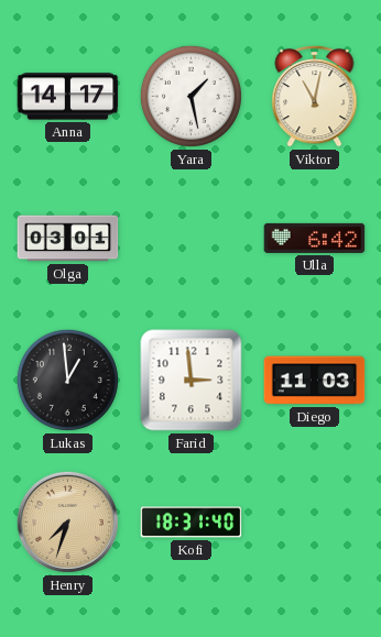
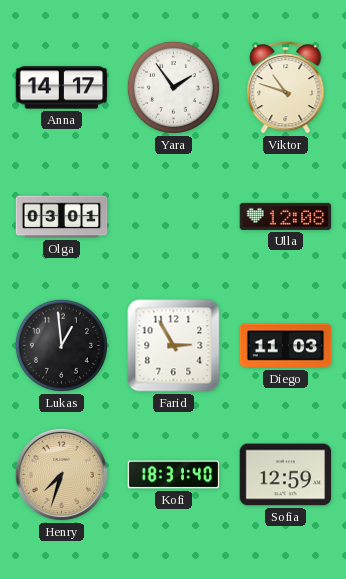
Yara: 1:28 -> 1:54
Viktor: 11:02 -> 10:48
Ulla: 6:42 -> 12:08
Farid: 2:59 -> 2:55
Sofia: none -> 12:59
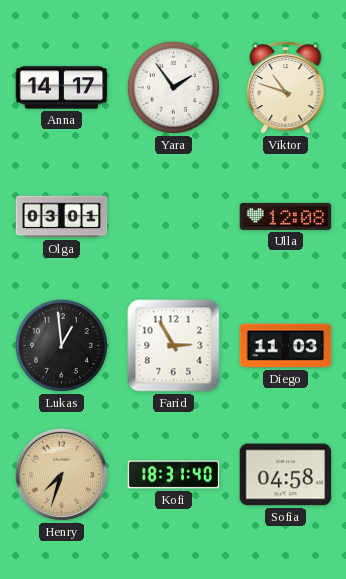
Sofia: 12:59 -> 04:58
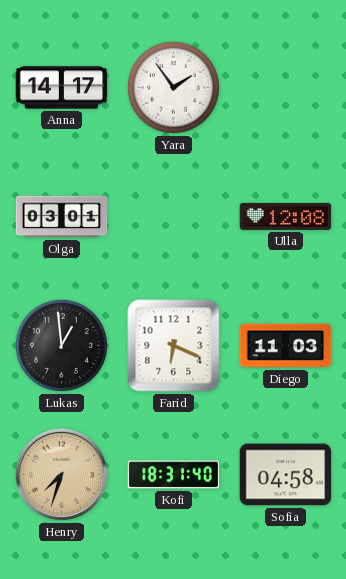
Viktor: 10:48 -> none
Farid: 2:55 -> 6:19
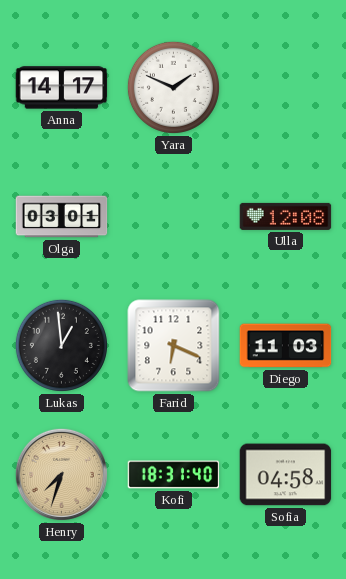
Yara: 1:54 -> 1:49
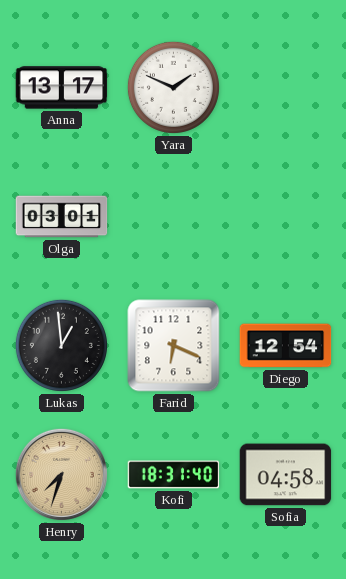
Anna: 14:17 -> 13:17
Ulla: 12:08 -> none
Diego: 11:03 -> 12:54
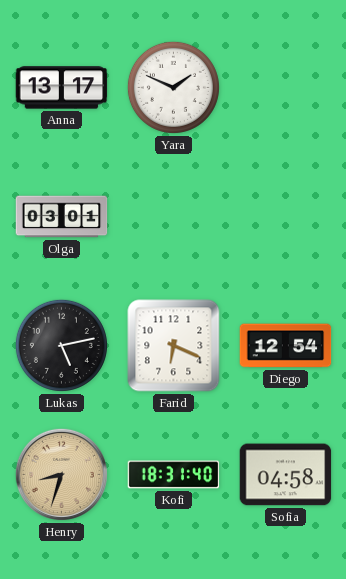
Lukas: 12:59 -> 5:13
Henry: 7:33 -> 8:33
